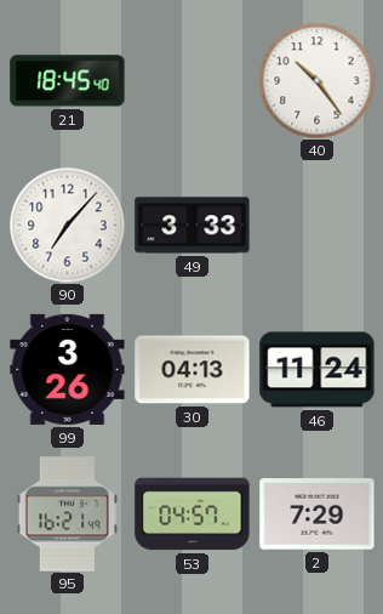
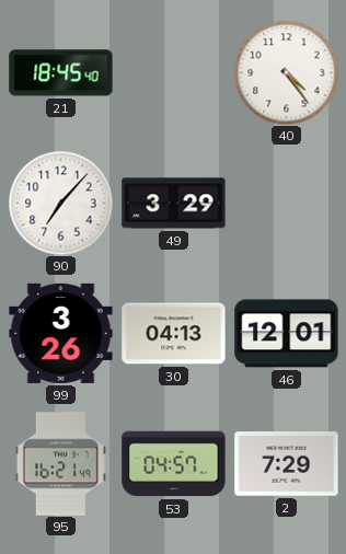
40: 10:24 -> 4:24
49: 3:33 -> 3:29
46: 11:24 -> 12:01
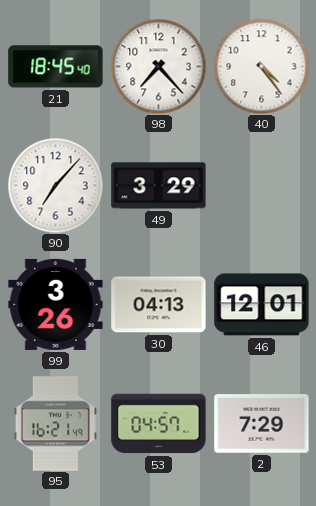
98: none -> 7:23
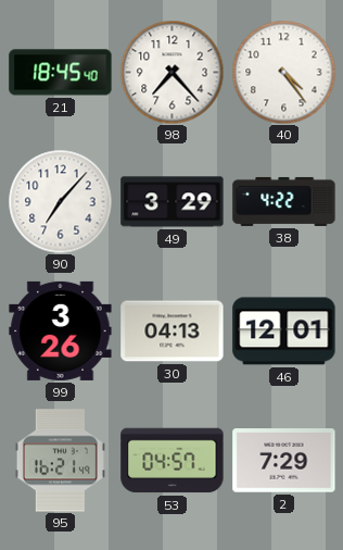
38: none -> 4:22
